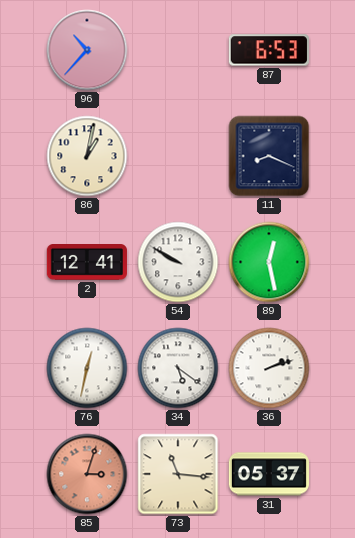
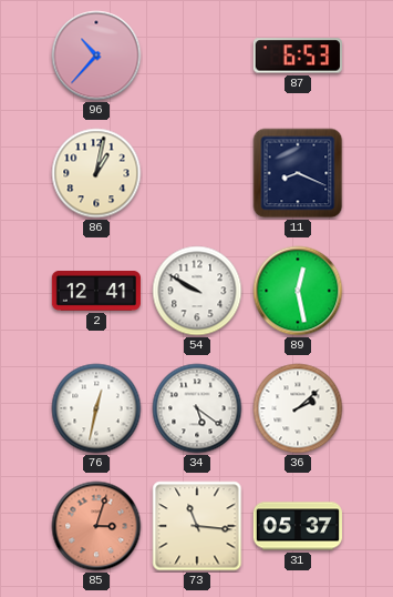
36: 2:12 -> 2:08
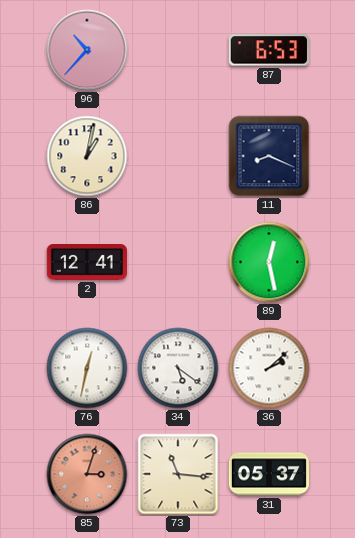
54: 9:50 -> none
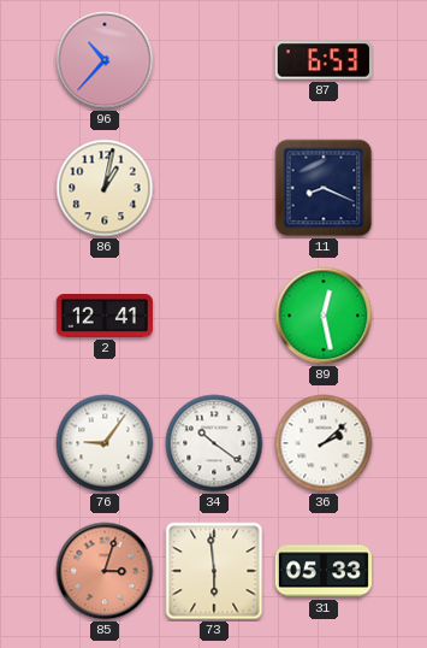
76: 12:32 -> 9:06
34: 5:21 -> 10:21
73: 11:16 -> 5:59
31: 05:37 -> 05:33
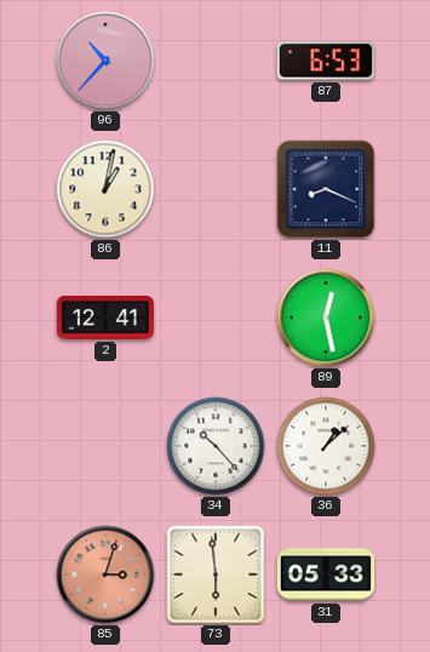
76: 9:06 -> none
34: 10:21 -> 10:23
36: 2:08 -> 1:08
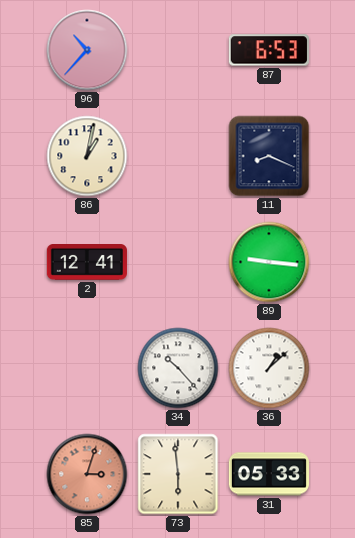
89: 12:28 -> 9:16
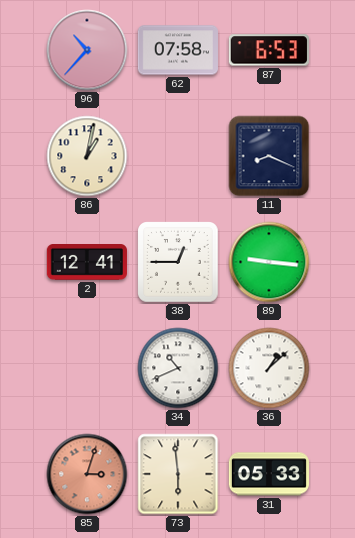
62: none -> 07:58
38: none -> 12:45
34: 10:23 -> 10:41
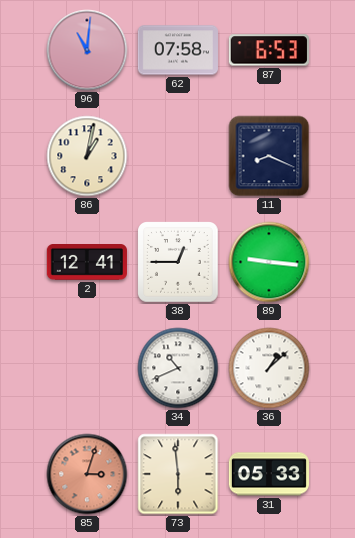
96: 10:37 -> 11:01
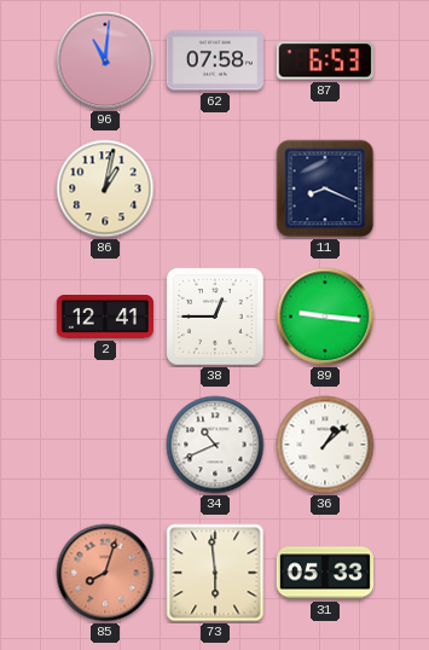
85: 3:03 -> 8:03
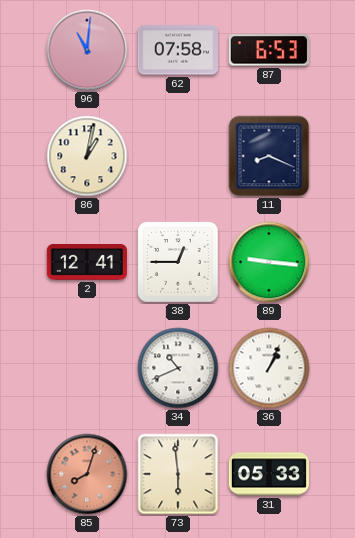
36: 1:08 -> 1:04
